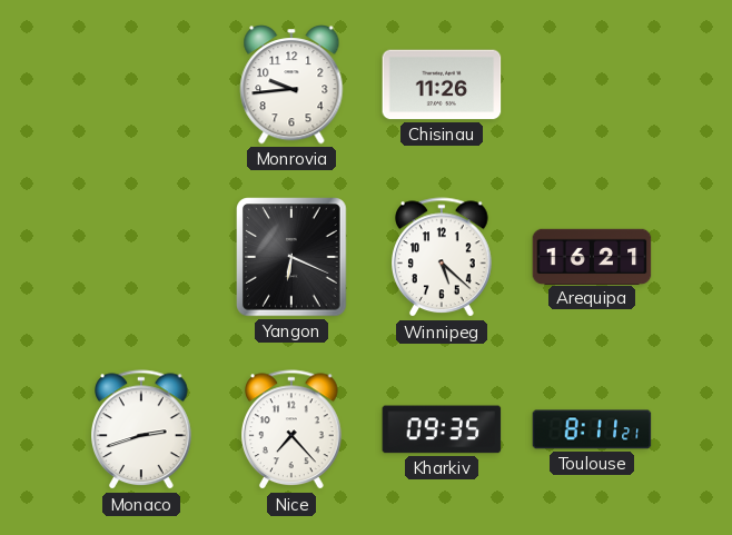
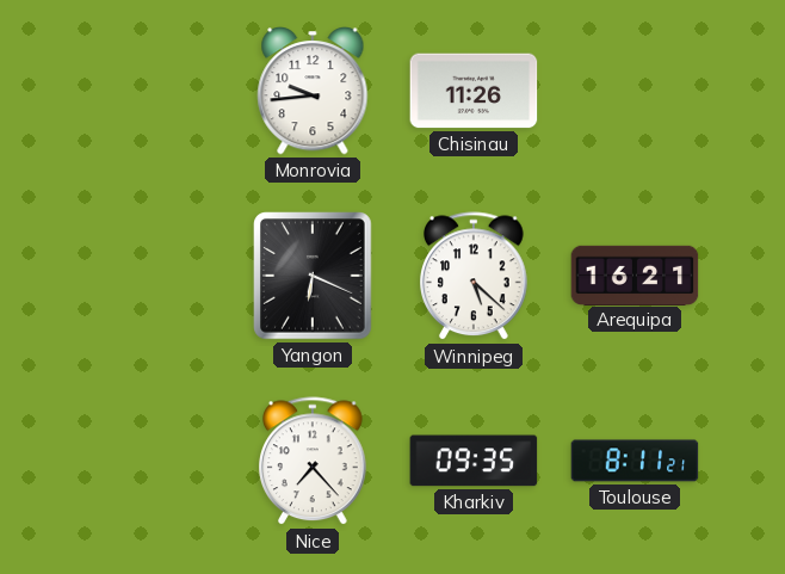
Monaco: 2:42 -> none
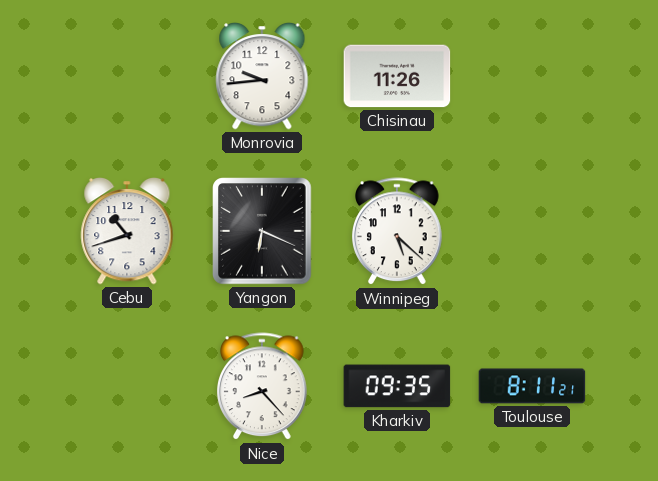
Cebu: none -> 10:42
Arequipa: 16:21 -> none
Nice: 7:23 -> 8:23
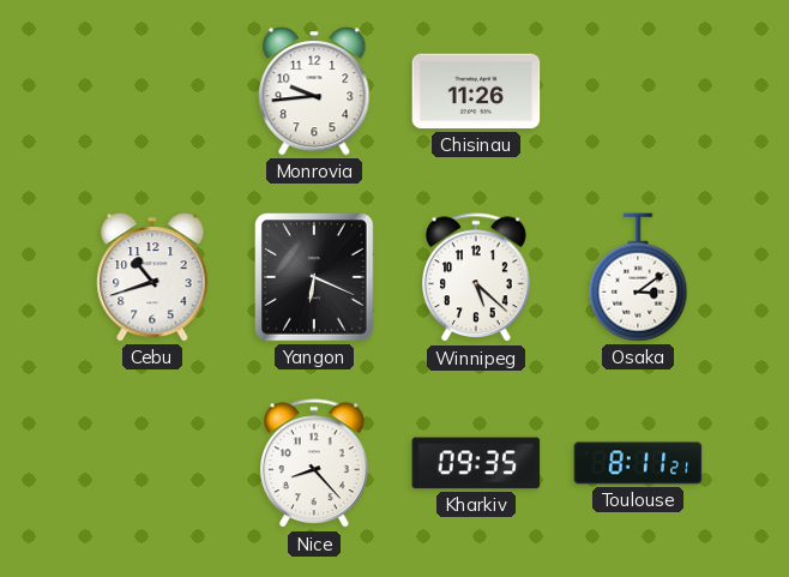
Osaka: none -> 3:09
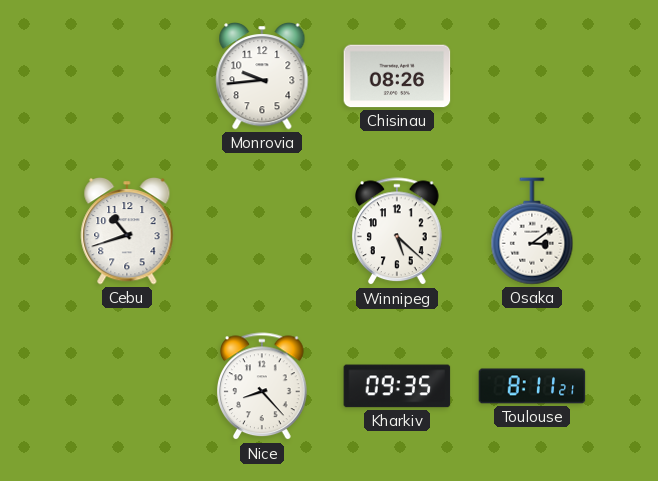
Chisinau: 11:26 -> 08:26
Yangon: 6:19 -> none
